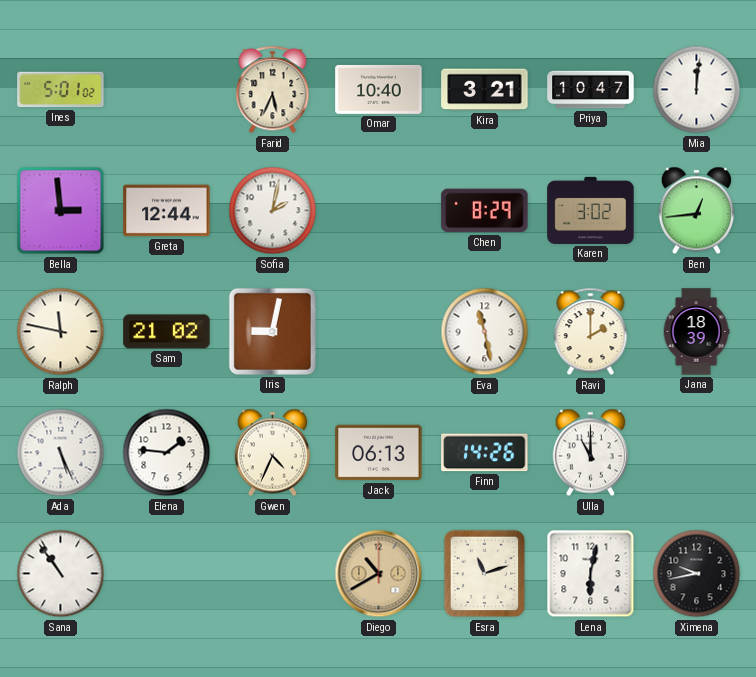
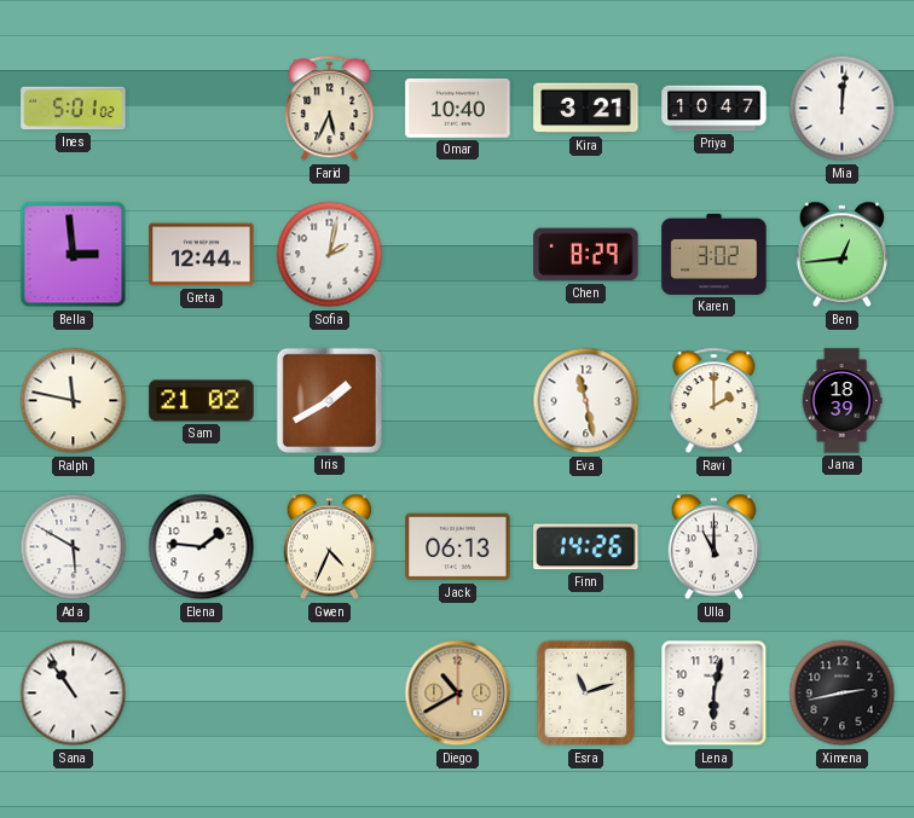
Iris: 9:02 -> 1:40
Ada: 5:26 -> 5:50
Ximena: 9:43 -> 2:43
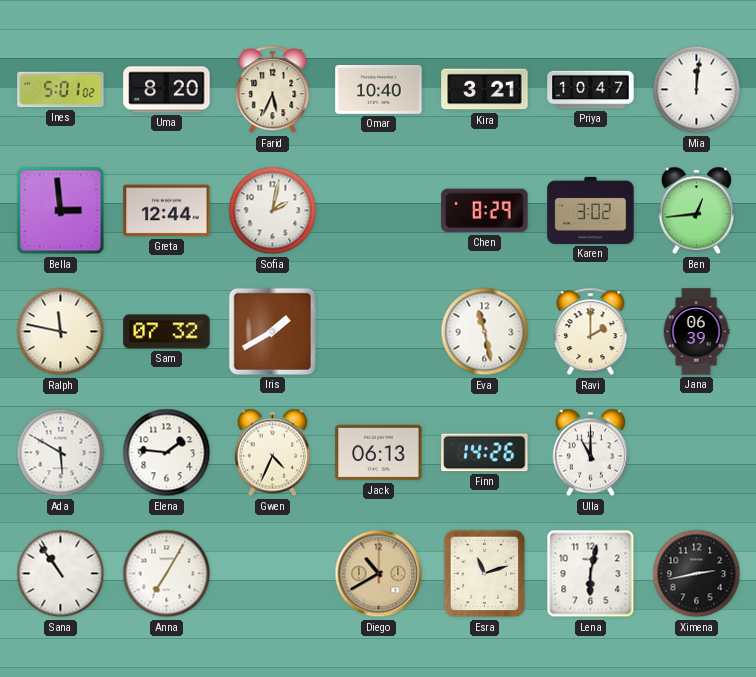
Uma: none -> 8:20
Sam: 21:02 -> 07:32
Jana: 18:39 -> 06:39
Anna: none -> 7:05
